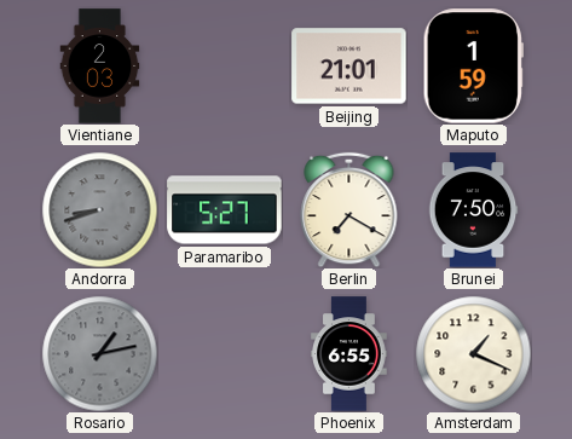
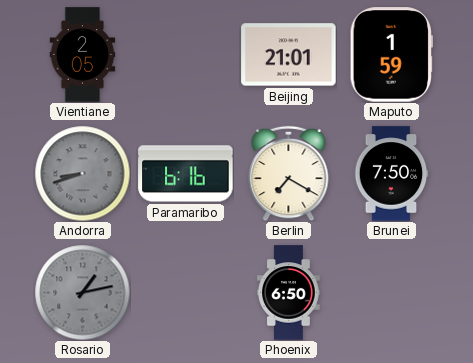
Vientiane: 2:03 -> 2:05
Paramaribo: 5:27 -> 6:16
Phoenix: 6:55 -> 6:50
Amsterdam: 1:19 -> none
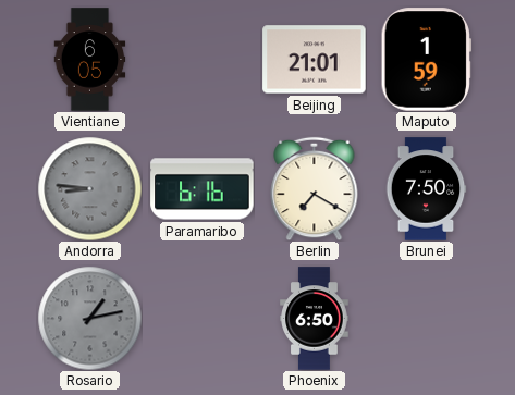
Vientiane: 2:05 -> 6:05
Andorra: 8:42 -> 8:46
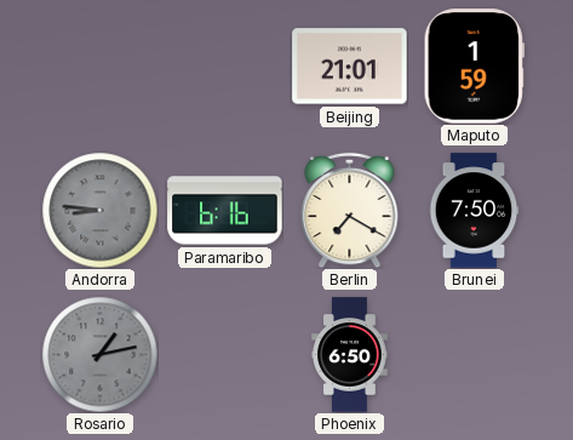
Vientiane: 6:05 -> none
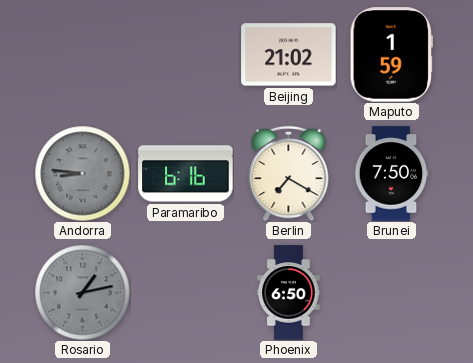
Beijing: 21:01 -> 21:02
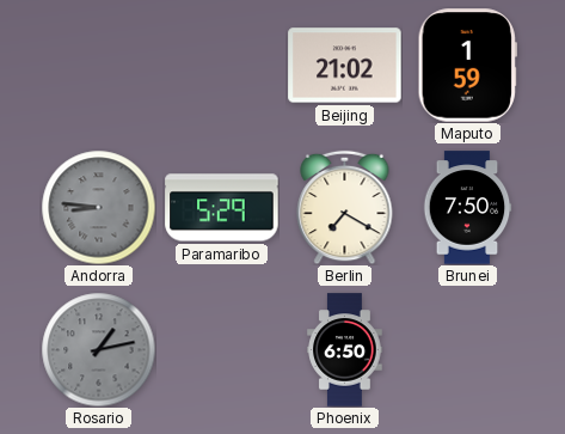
Paramaribo: 6:16 -> 5:29
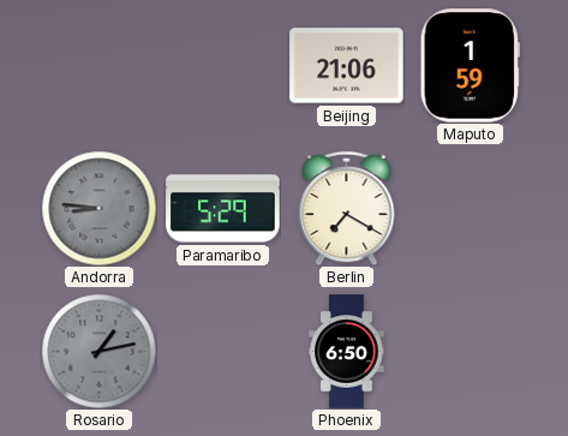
Beijing: 21:02 -> 21:06
Brunei: 7:50 -> none
